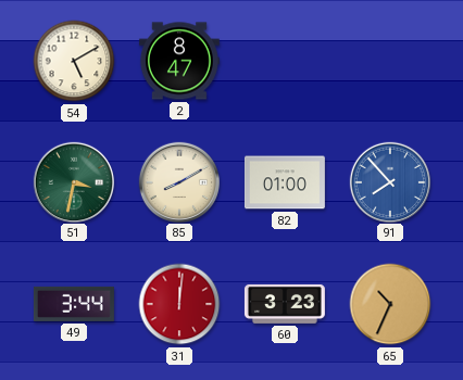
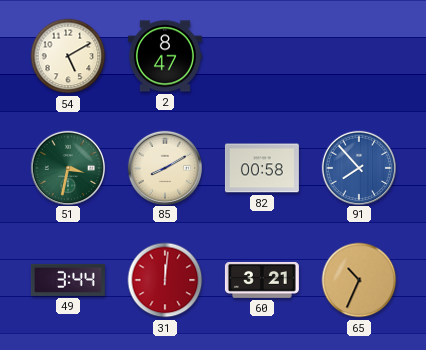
82: 01:00 -> 00:58
60: 3:23 -> 3:21
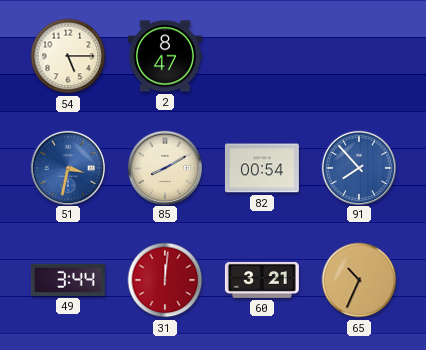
54: 5:10 -> 5:15
51 dial: green -> blue
82: 00:58 -> 00:54
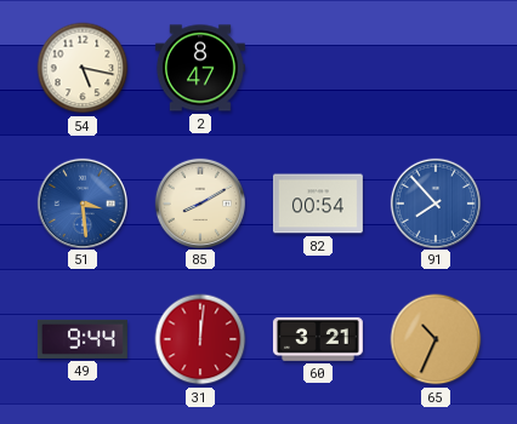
54: 5:15 -> 5:17
51: 3:32 -> 3:29
49: 3:44 -> 9:44
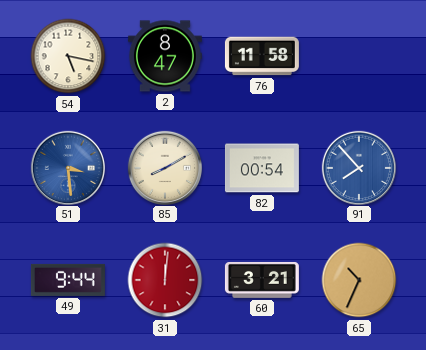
76: none -> 11:58
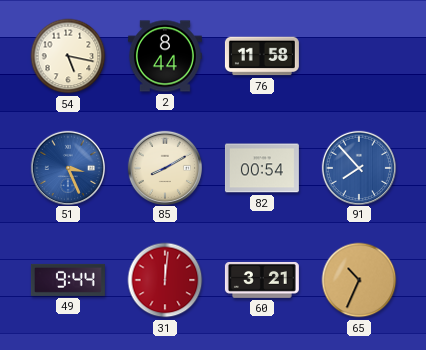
2: 8:47 -> 8:44
51: 3:29 -> 3:26
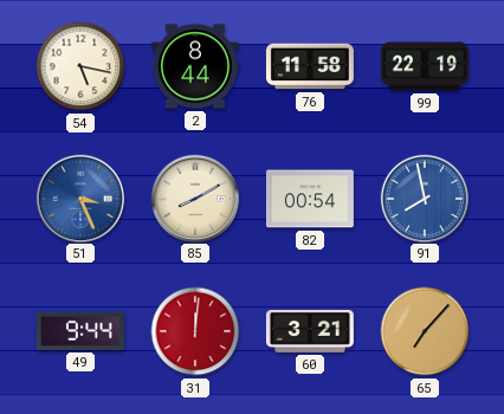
99: none -> 22:19
91: 7:53 -> 7:58
65: 10:34 -> 7:07
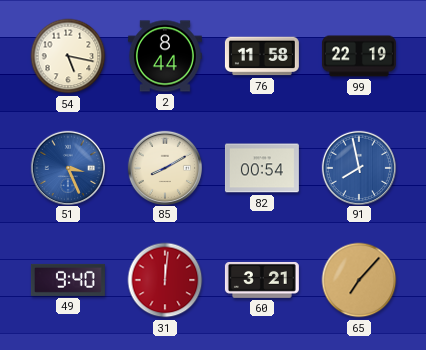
49: 9:44 -> 9:40
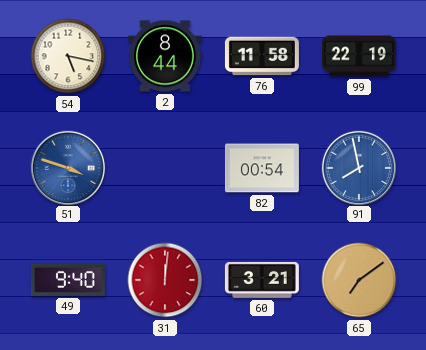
51: 3:26 -> 3:48
85: 8:10 -> none
65: 7:07 -> 7:09
